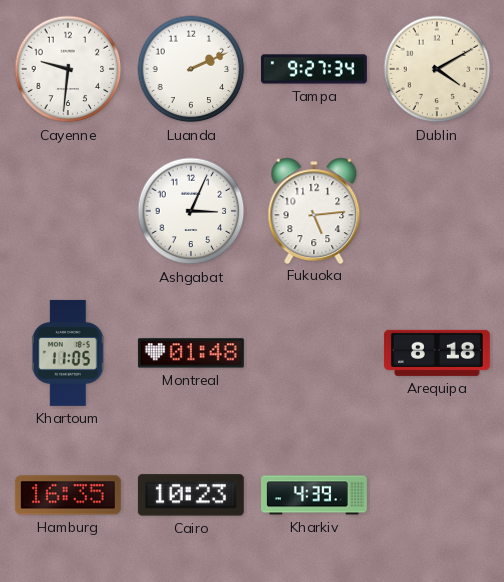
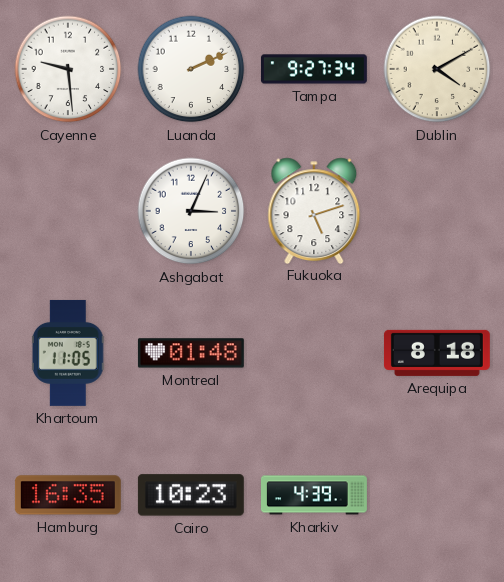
Cayenne: 9:31 -> 9:29
Fukuoka: 5:14 -> 5:12
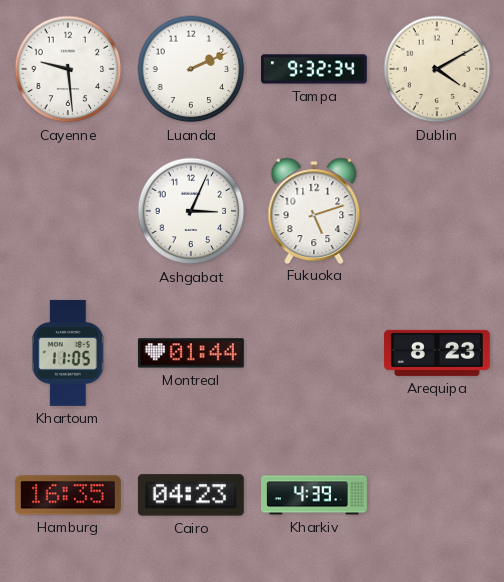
Tampa: 9:27 -> 9:32
Montreal: 01:48 -> 01:44
Arequipa: 8:18 -> 8:23
Cairo: 10:23 -> 04:23
